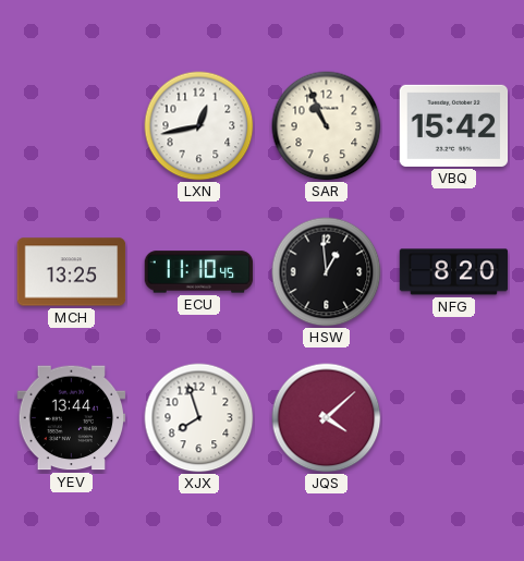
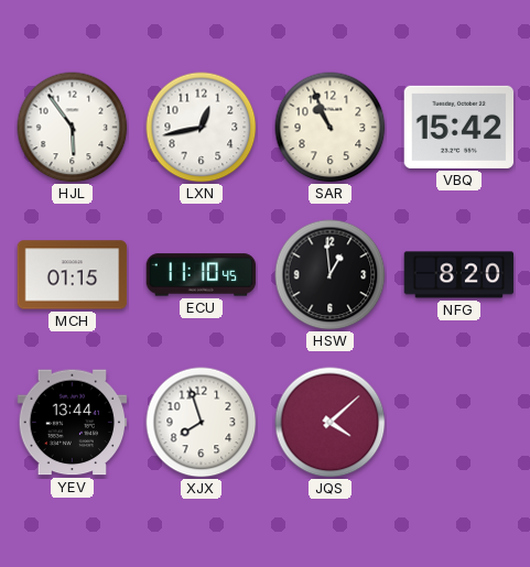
HJL: none -> 5:54
MCH: 13:25 -> 01:15
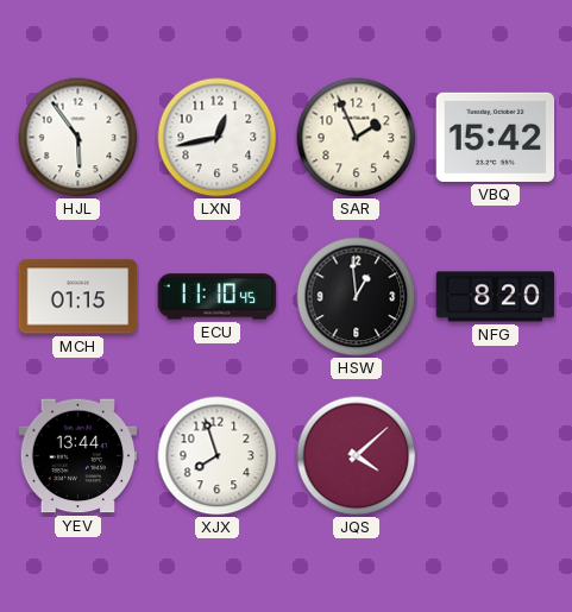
SAR: 10:56 -> 1:56
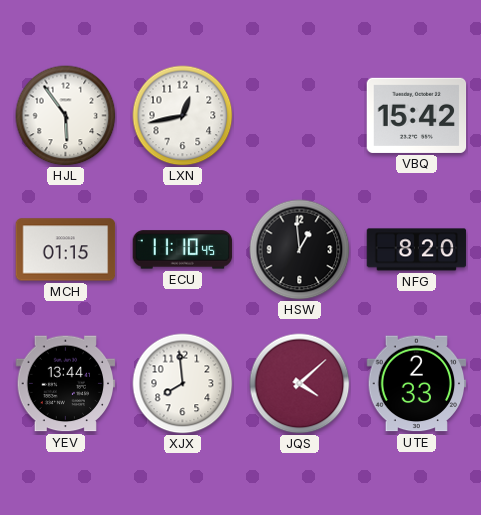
SAR: 1:56 -> none
XJX: 7:57 -> 7:59
UTE: none -> 2:33
